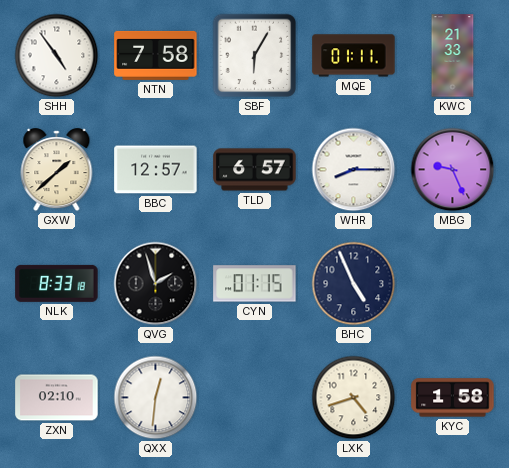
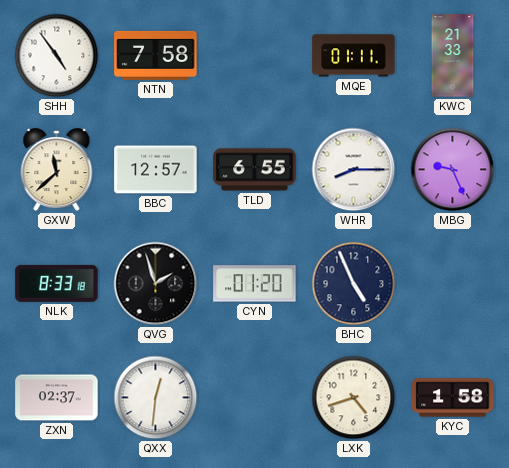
SBF: 6:05 -> none
GXW: 1:38 -> 11:38
TLD: 6:57 -> 6:55
CYN: 01:15 -> 01:20
ZXN: 02:10 -> 02:37
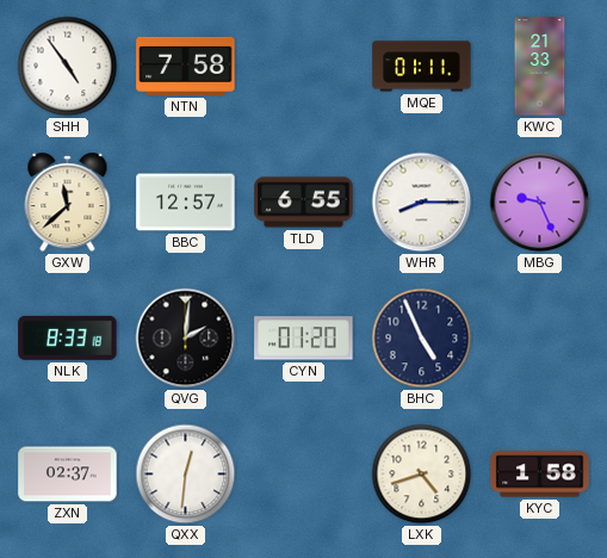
QVG: 1:57 -> 2:01
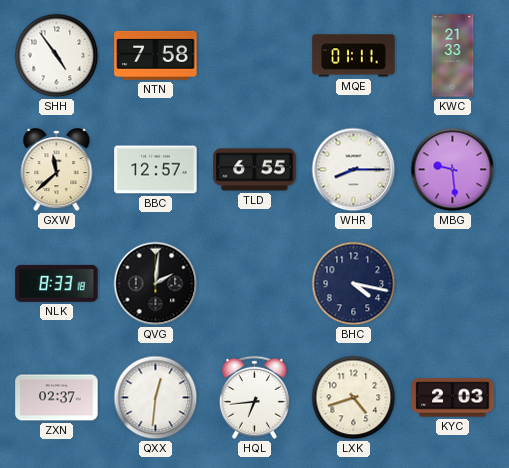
MBG: 9:26 -> 9:29
CYN: 01:20 -> none
BHC: 4:56 -> 4:17
HQL: none -> 6:44
KYC: 1:58 -> 2:03
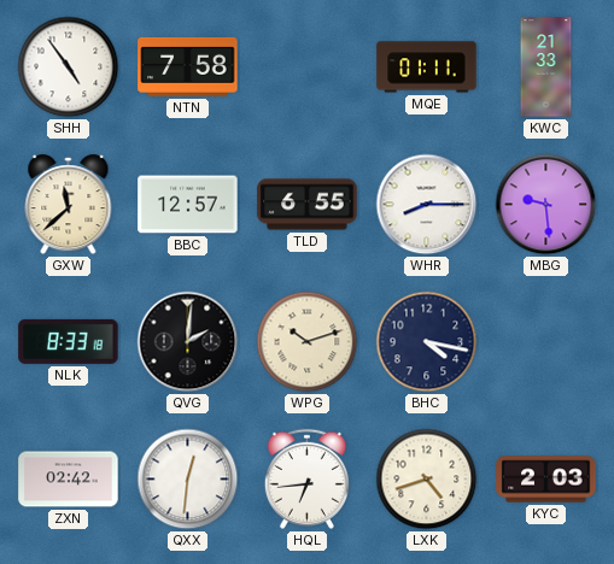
WPG: none -> 10:12
ZXN: 02:37 -> 02:42
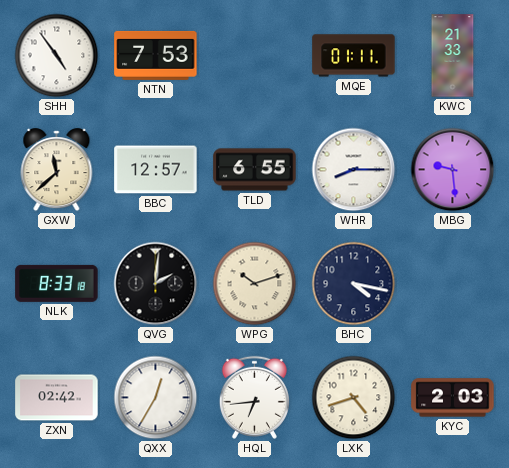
NTN: 7:58 -> 7:53
QXX: 12:31 -> 12:35
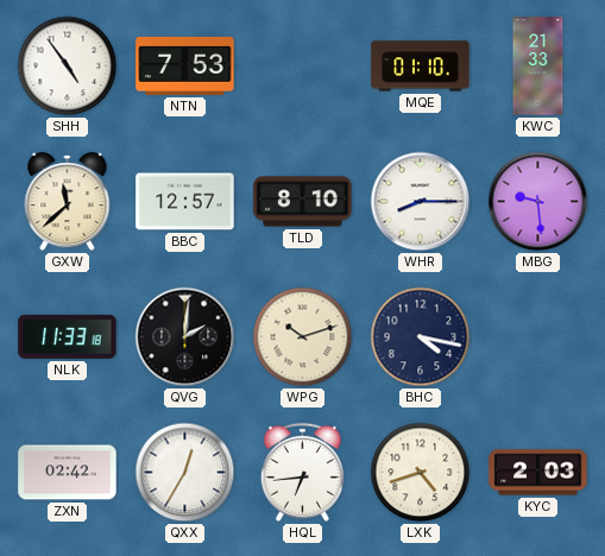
MQE: 01:11 -> 01:10
TLD: 6:55 -> 8:10
NLK: 8:33 -> 11:33
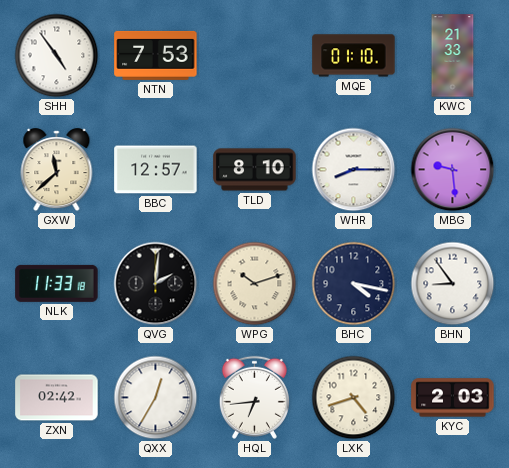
BHN: none -> 8:54
